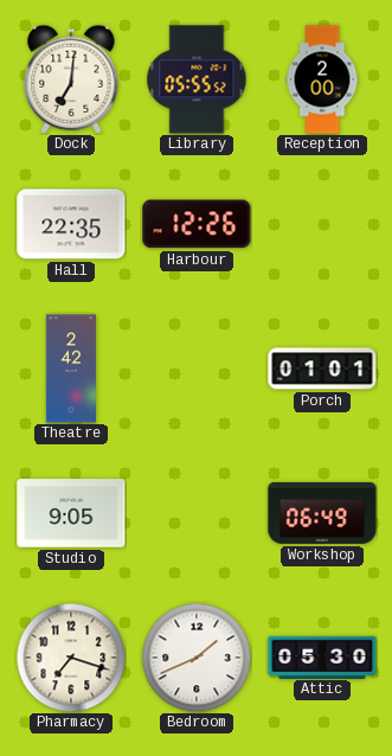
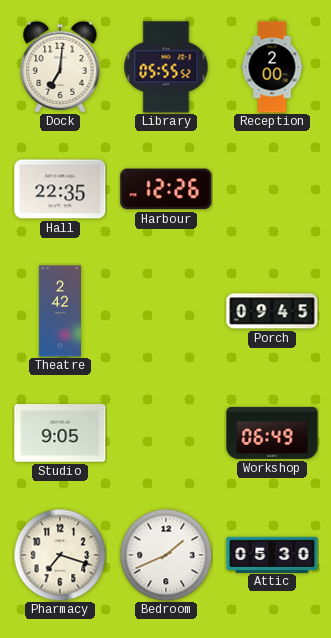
Porch: 01:01 -> 09:45
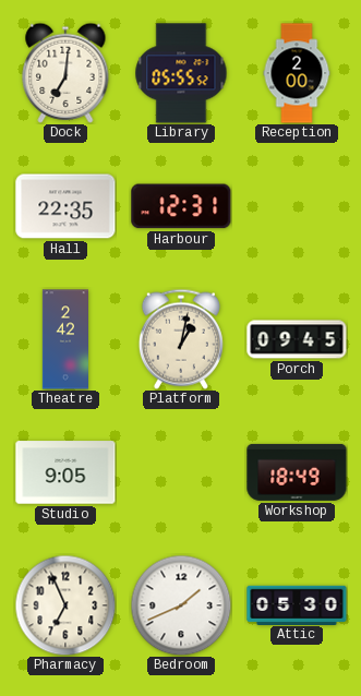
Harbour: 12:26 -> 12:31
Platform: none -> 1:02
Workshop: 06:49 -> 18:49
Pharmacy: 7:18 -> 6:56
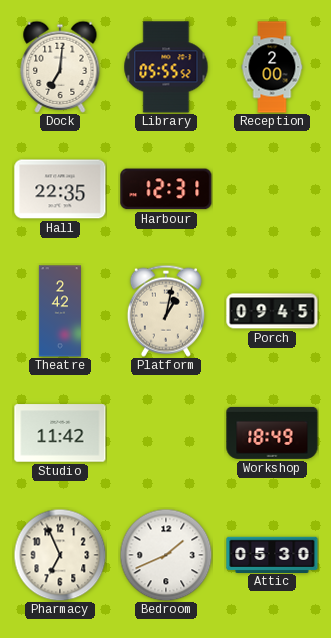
Studio: 9:05 -> 11:42
